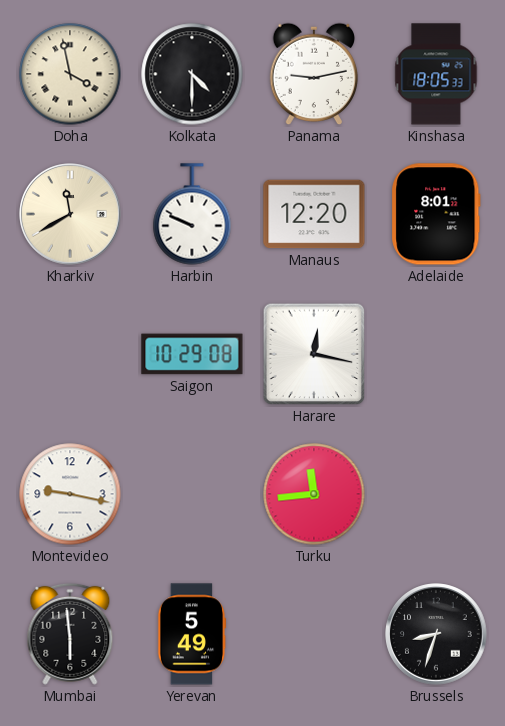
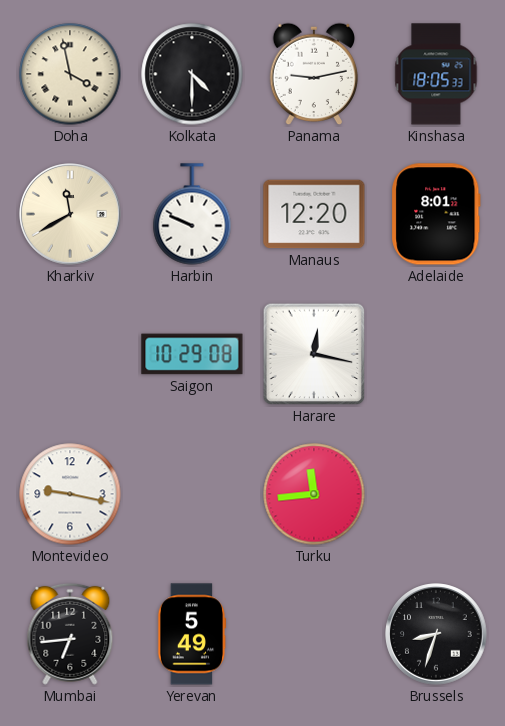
Mumbai: 5:59 -> 6:44
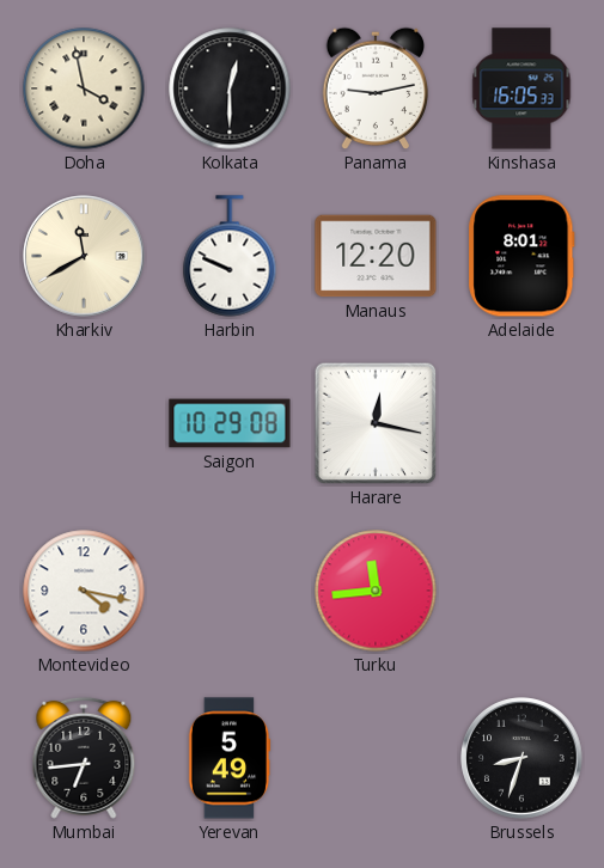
Kolkata: 4:30 -> 12:30
Kinshasa: 18:05 -> 16:05
Montevideo: 9:17 -> 4:17
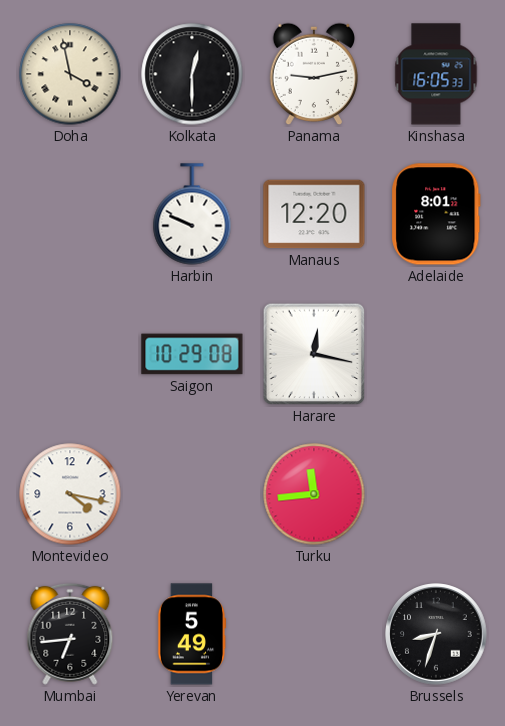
Kharkiv: 11:40 -> none
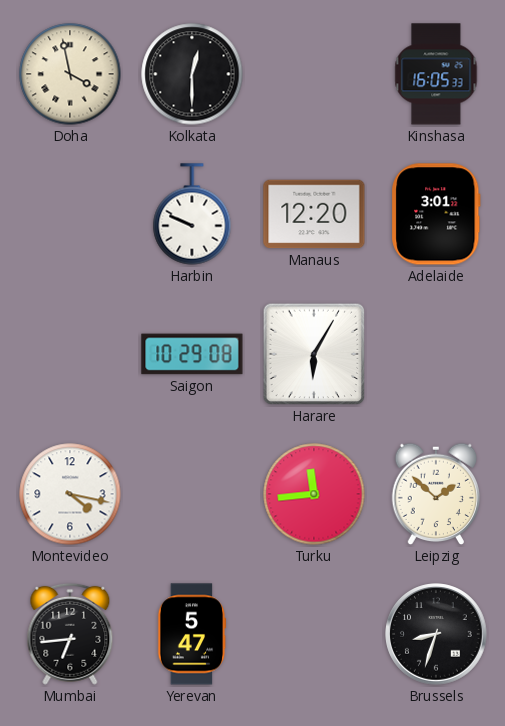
Panama: 9:13 -> none
Adelaide: 8:01 -> 3:01
Harare: 12:17 -> 6:05
Leipzig: none -> 1:52
Yerevan: 5:49 -> 5:47
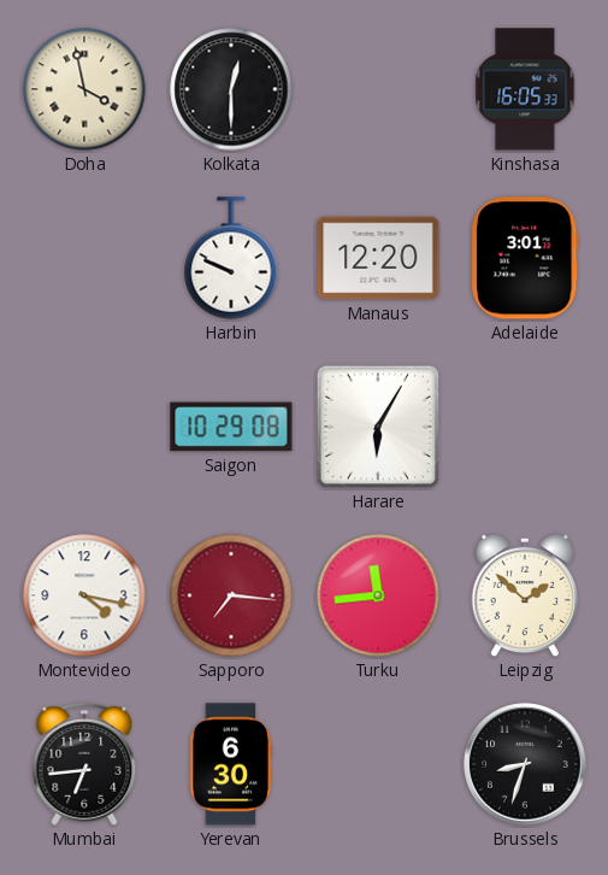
Sapporo: none -> 7:16
Yerevan: 5:47 -> 6:30
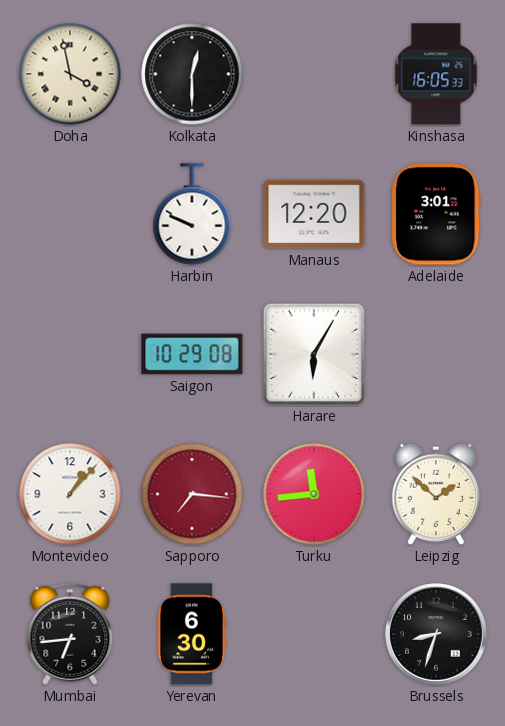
Montevideo: 4:17 -> 1:07
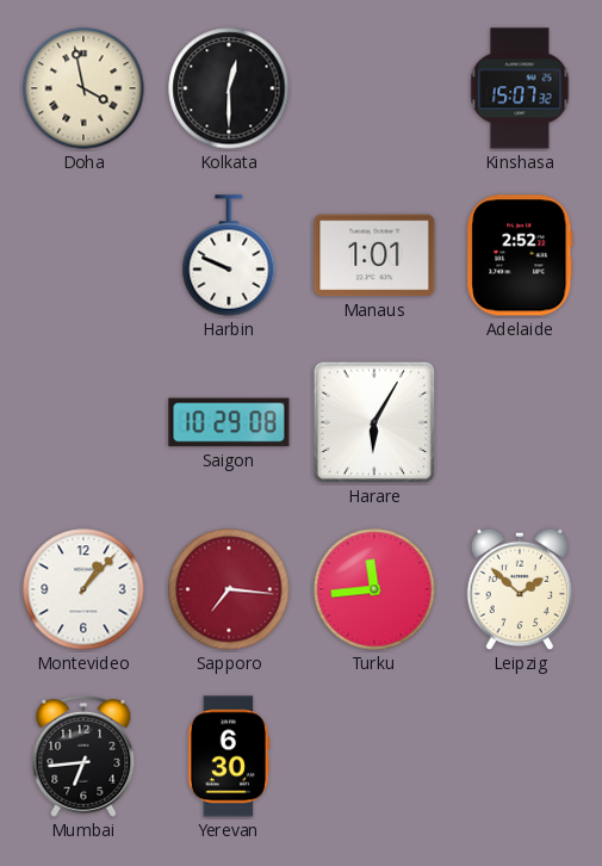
Kinshasa: 16:05 -> 15:07
Manaus: 12:20 -> 1:01
Adelaide: 3:01 -> 2:52
Brussels: 8:33 -> none
